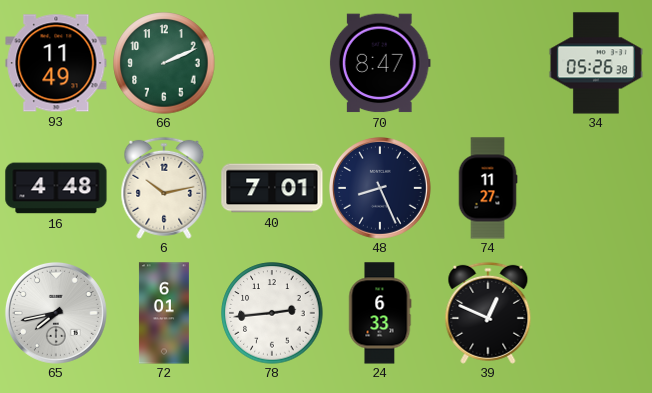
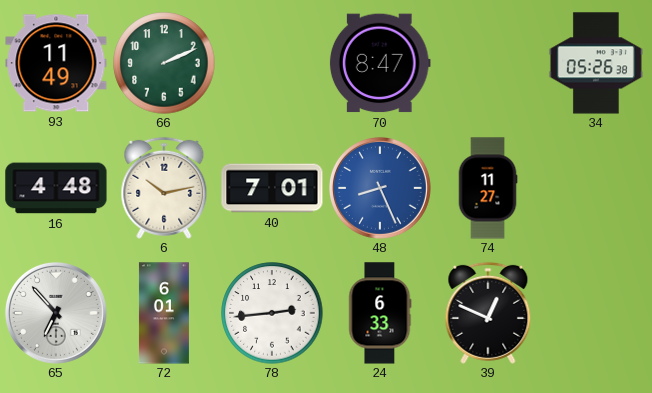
48 dial: navy -> blue
65: 7:43 -> 6:53
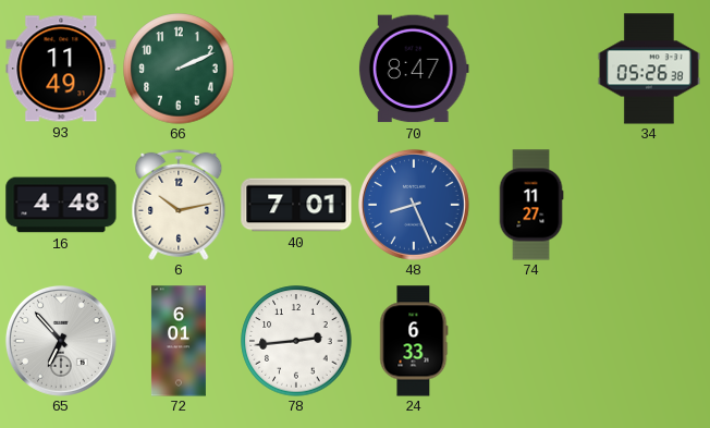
39: 12:49 -> none
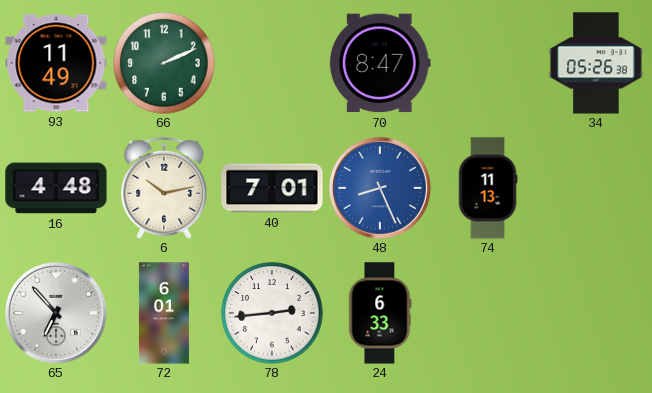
74: 11:27 -> 11:13
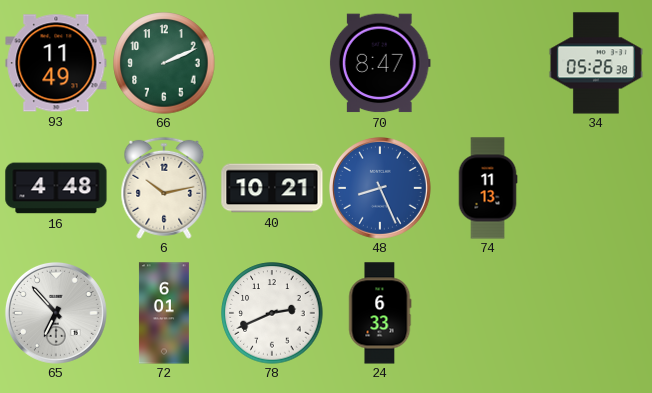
40: 7:01 -> 10:21
78: 2:44 -> 2:41
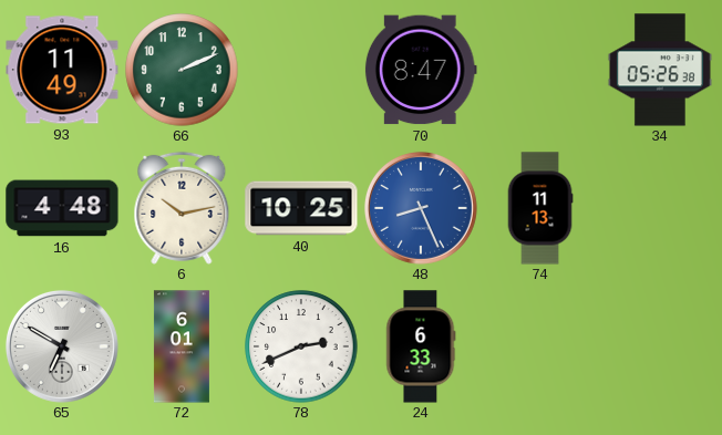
40: 10:21 -> 10:25
65: 6:53 -> 6:50
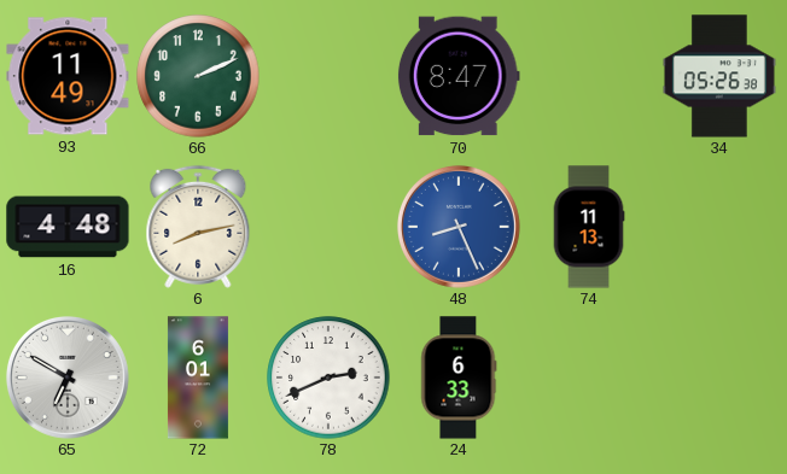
6: 10:13 -> 8:13
40: 10:25 -> none
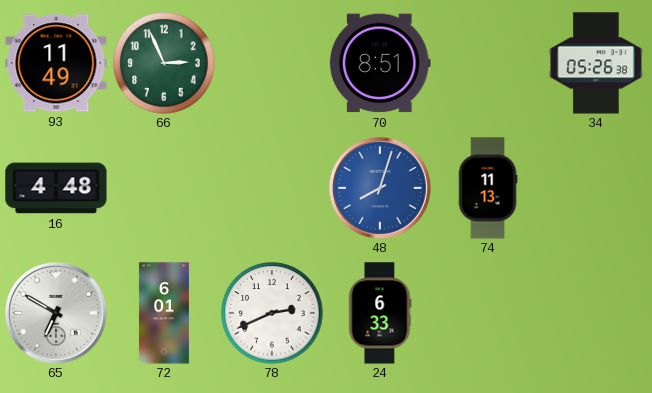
66: 2:11 -> 2:56
70: 8:47 -> 8:51
6: 8:13 -> none
48: 8:26 -> 8:03
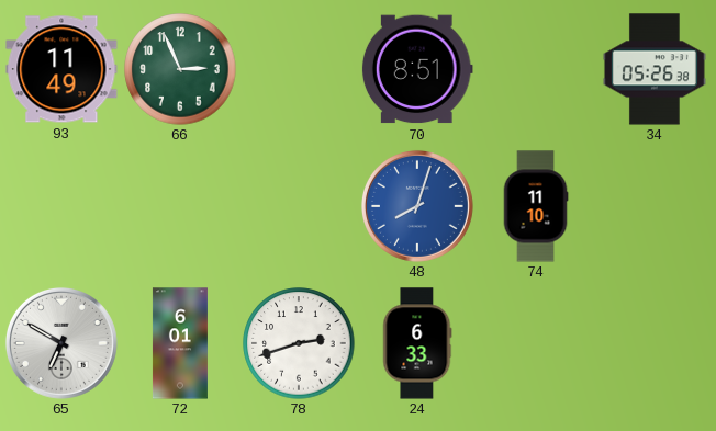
16: 4:48 -> none
74: 11:13 -> 11:10
78: 2:41 -> 2:42
